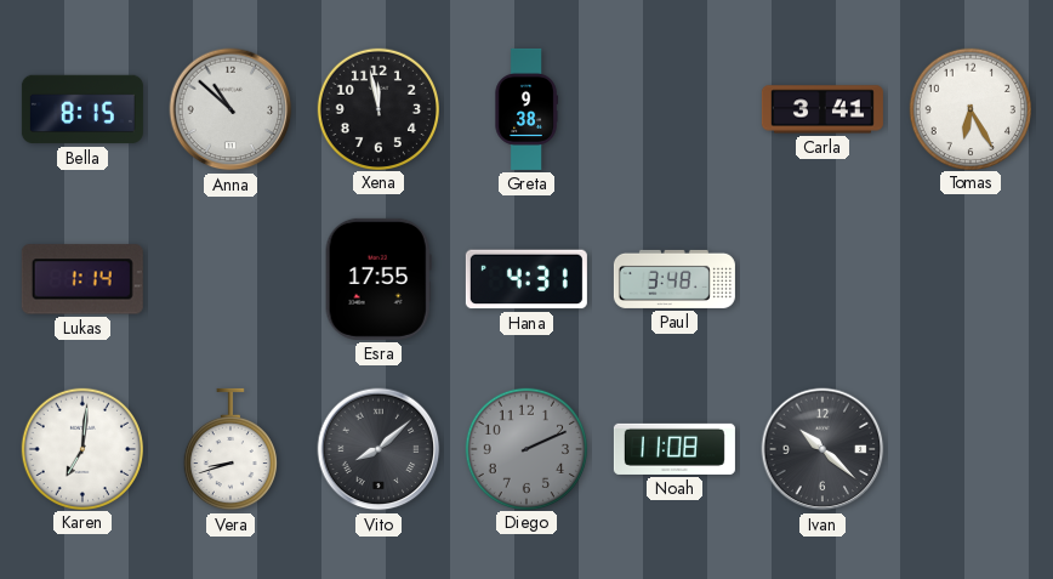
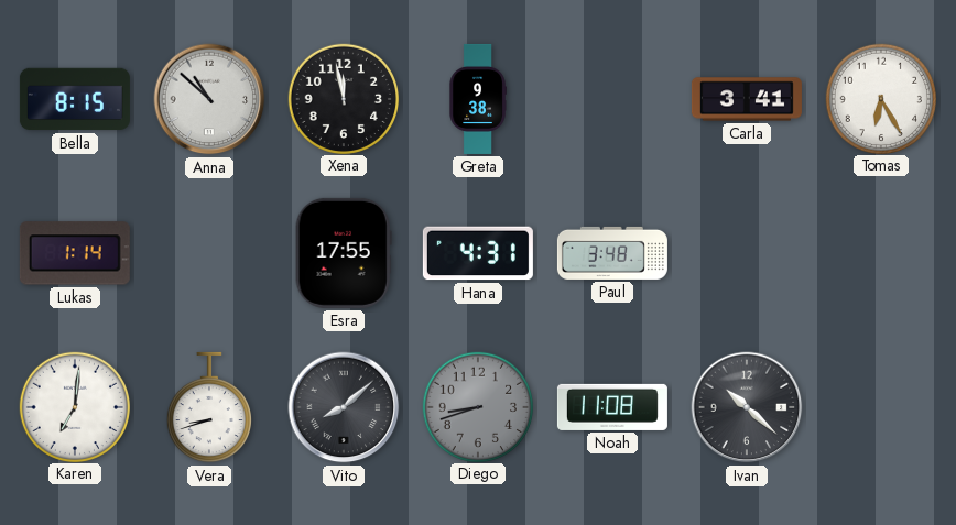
Diego: 2:11 -> 8:42
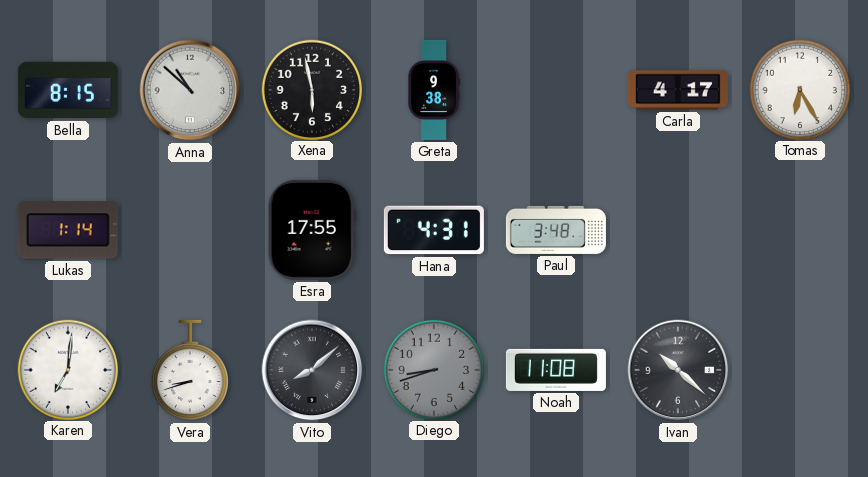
Xena: 11:58 -> 5:58
Carla: 3:41 -> 4:17
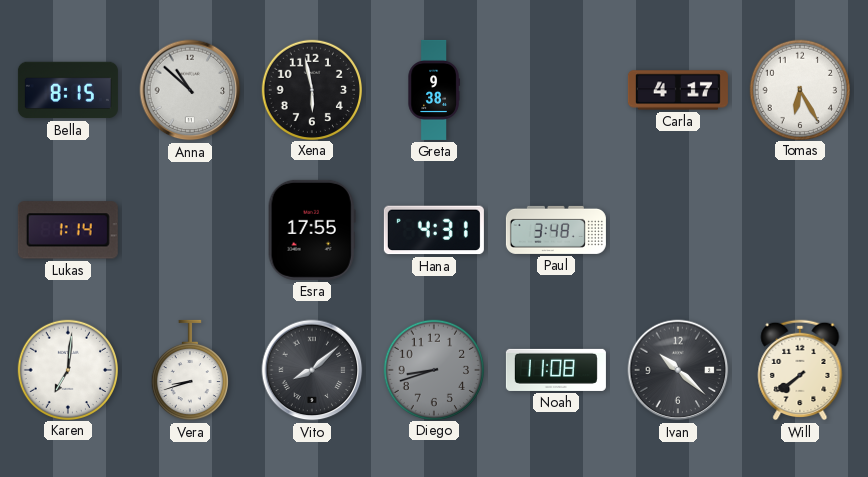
Will: none -> 7:39
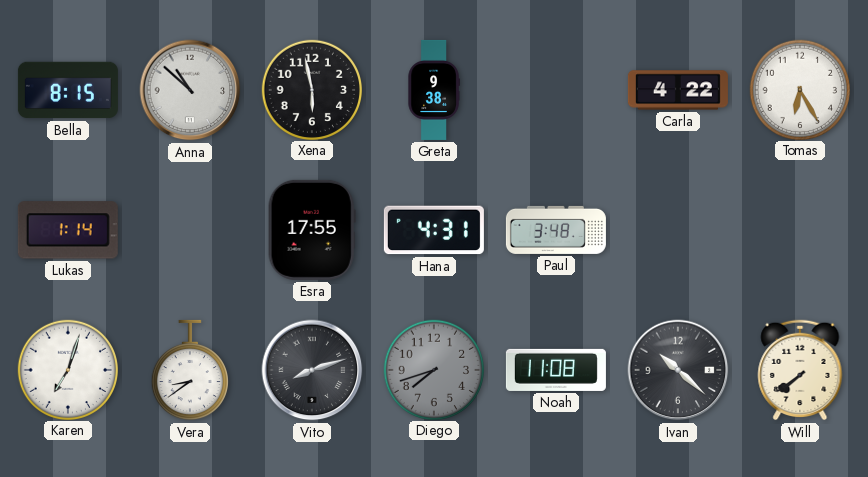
Carla: 4:17 -> 4:22
Karen: 7:01 -> 7:03
Vera: 8:42 -> 8:39
Vito: 8:08 -> 8:12
Diego: 8:42 -> 7:42
